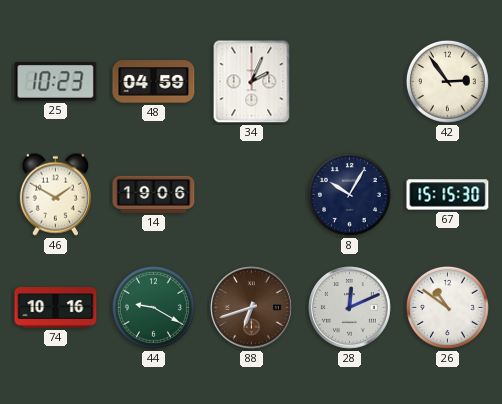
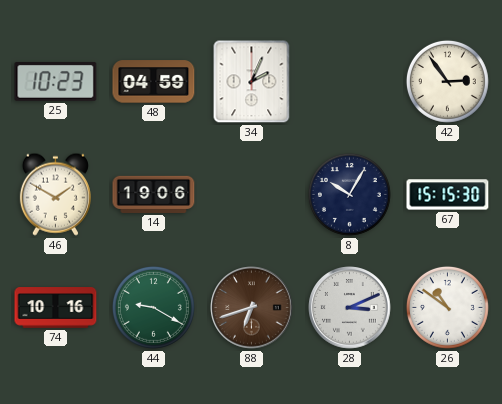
28: 12:11 -> 3:11
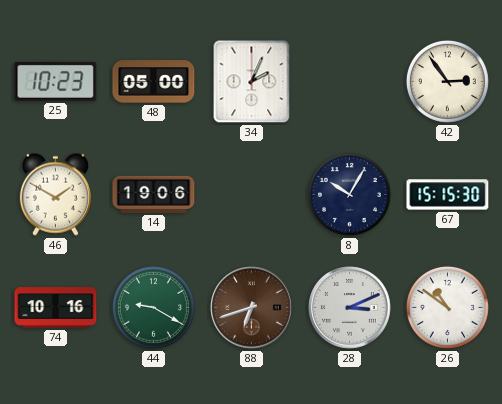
48: 04:59 -> 05:00
